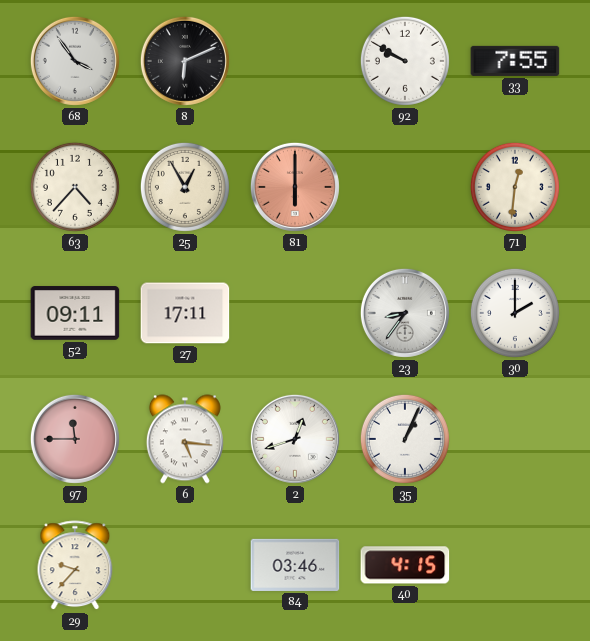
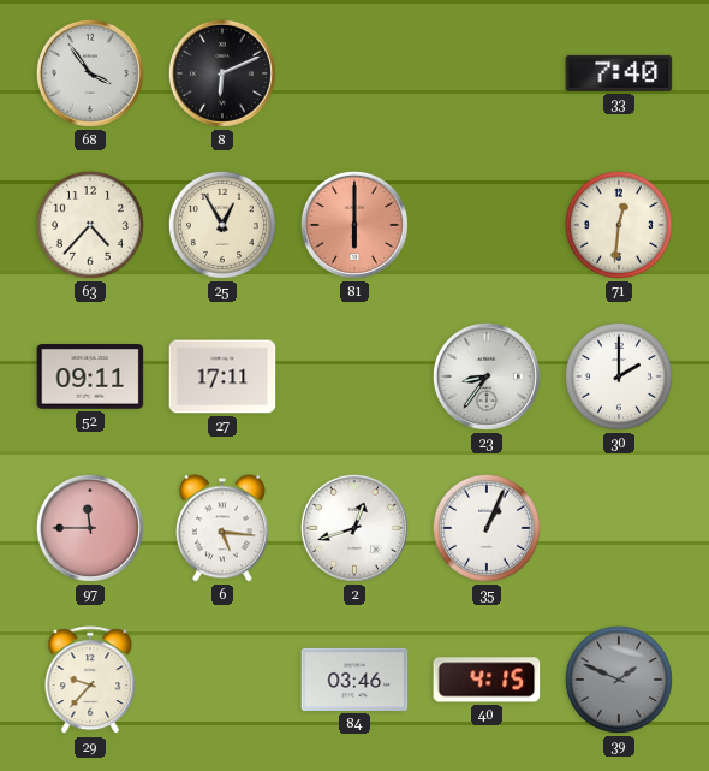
92: 9:50 -> none
33: 7:55 -> 7:40
39: none -> 1:49
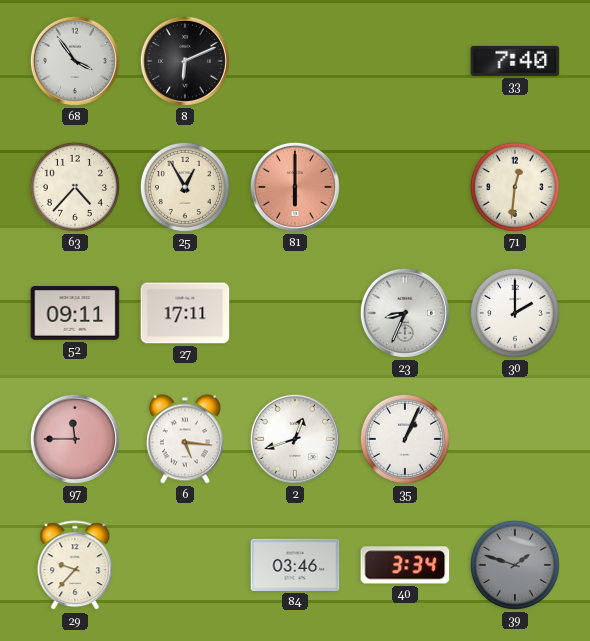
23: 8:36 -> 8:34
40: 4:15 -> 3:34
39: 1:49 -> 1:48
